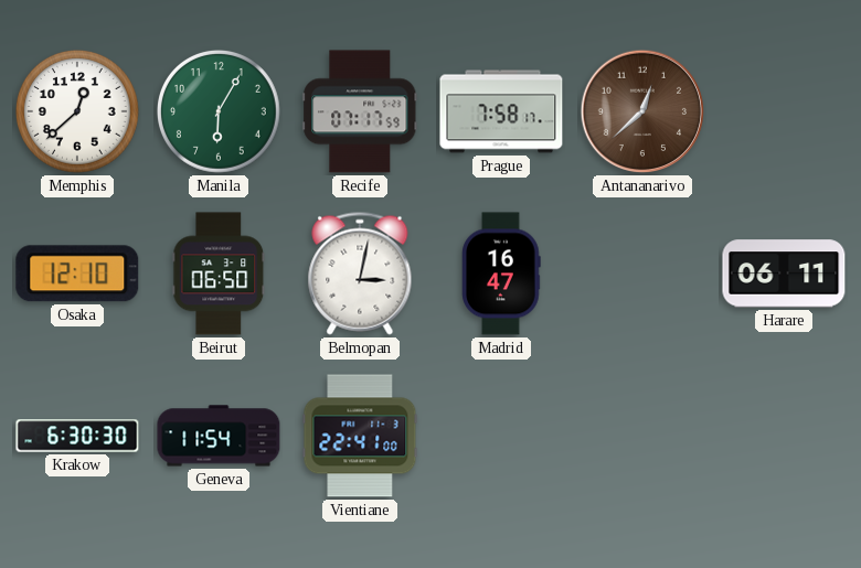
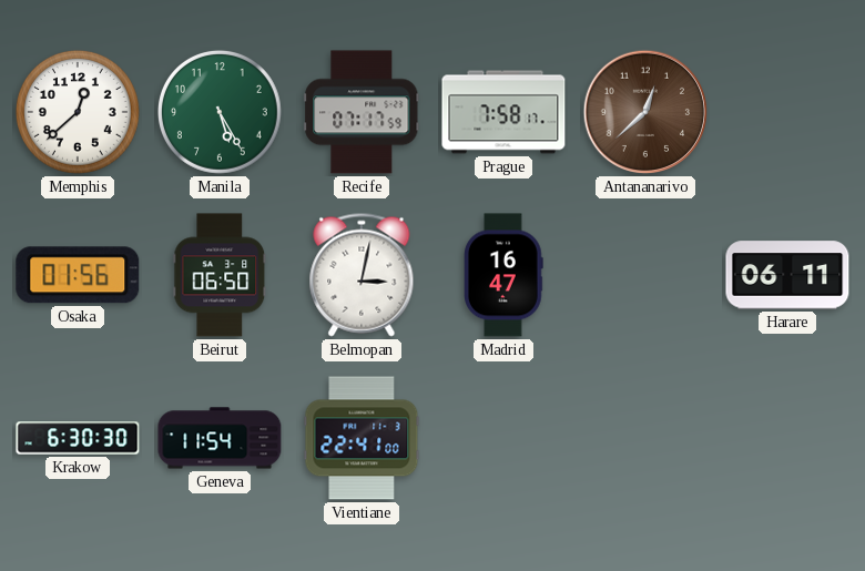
Manila: 6:05 -> 5:25
Osaka: 12:10 -> 01:56
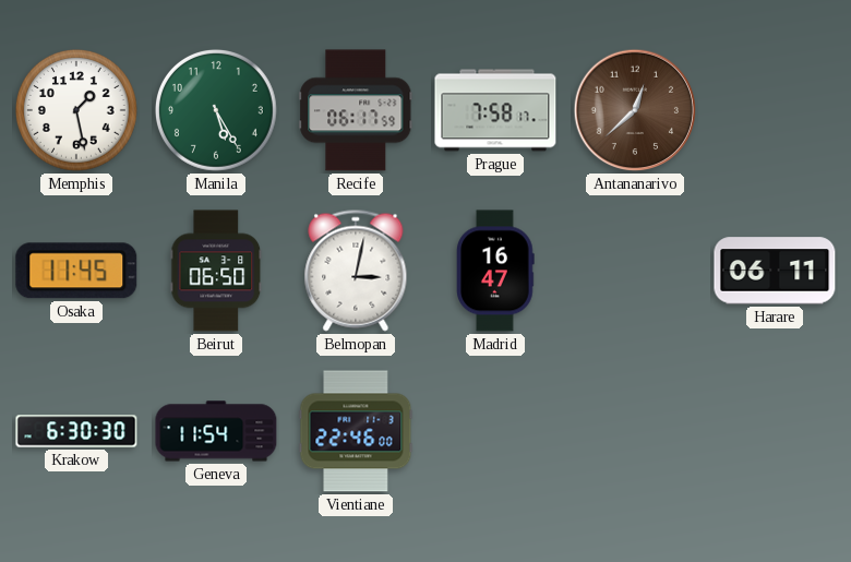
Memphis: 12:38 -> 1:28
Recife: 07:17 -> 06:17
Osaka: 01:56 -> 11:45
Vientiane: 22:41 -> 22:46
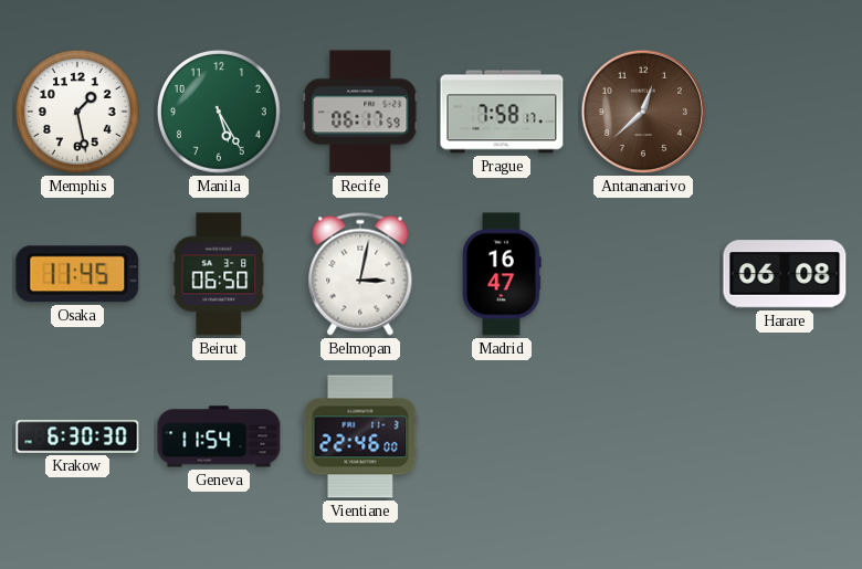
Harare: 06:11 -> 06:08
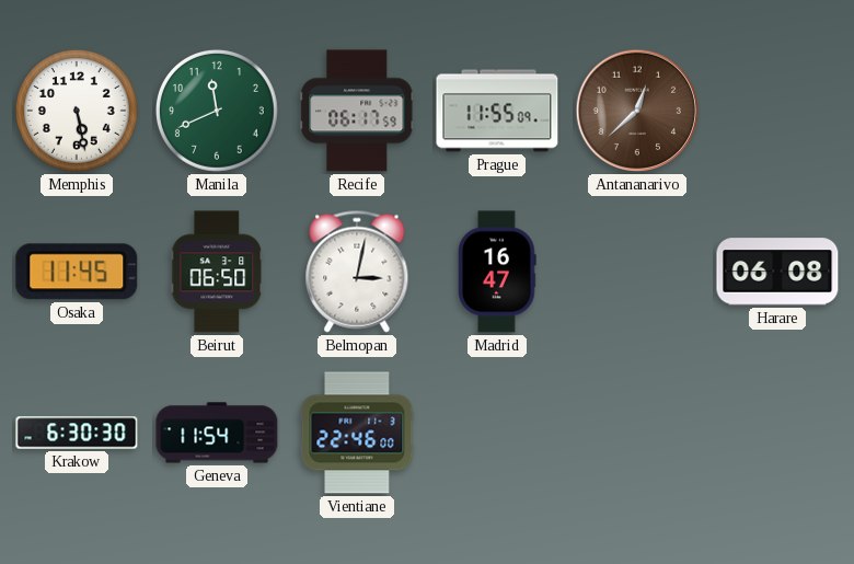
Memphis: 1:28 -> 5:28
Manila: 5:25 -> 11:41
Prague: 7:58 -> 11:55
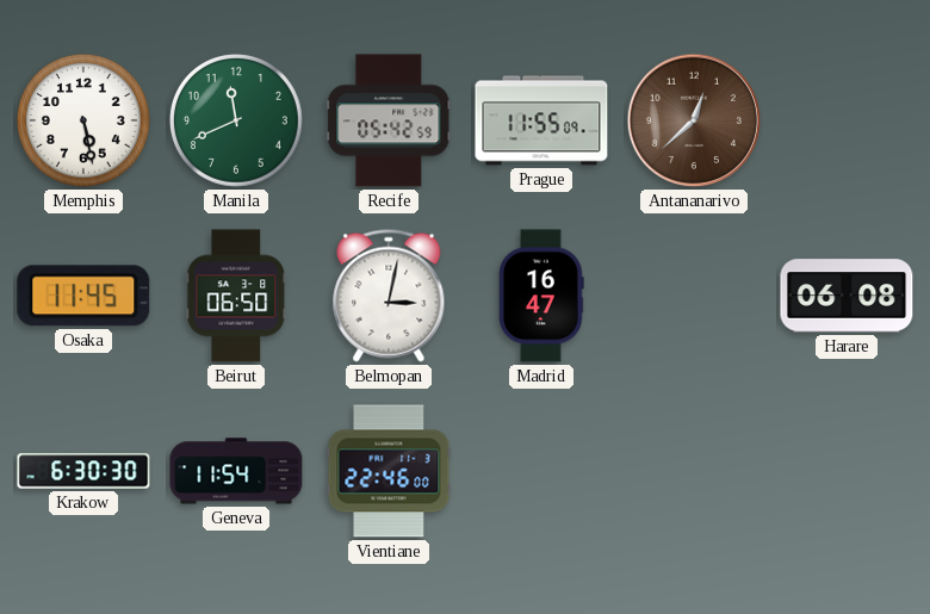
Recife: 06:17 -> 05:42
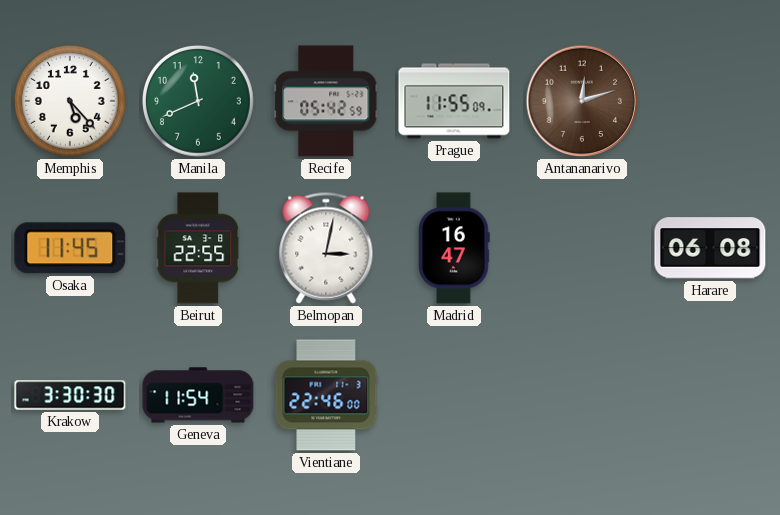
Memphis: 5:28 -> 5:23
Antananarivo: 12:38 -> 12:12
Beirut: 06:50 -> 22:55
Krakow: 6:30 -> 3:30
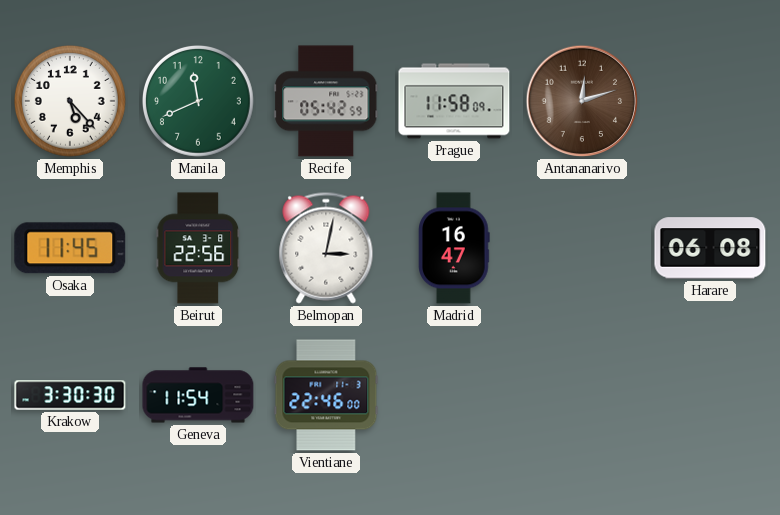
Prague: 11:55 -> 11:58
Beirut: 22:55 -> 22:56
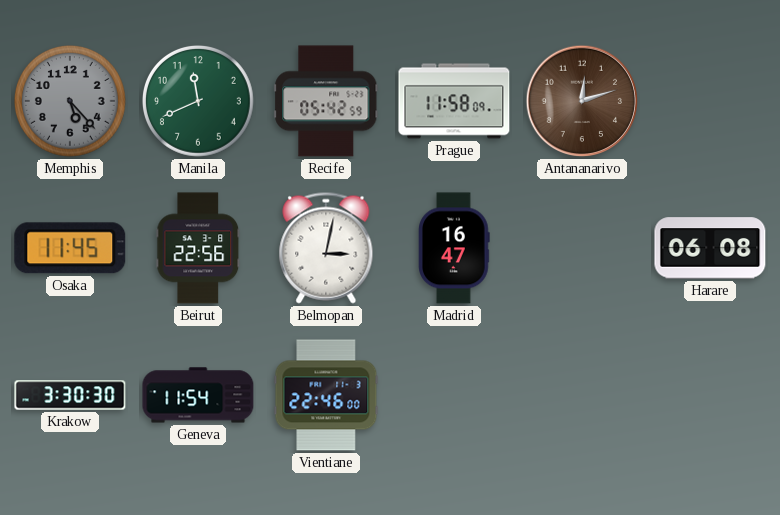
Memphis dial: white -> grey
